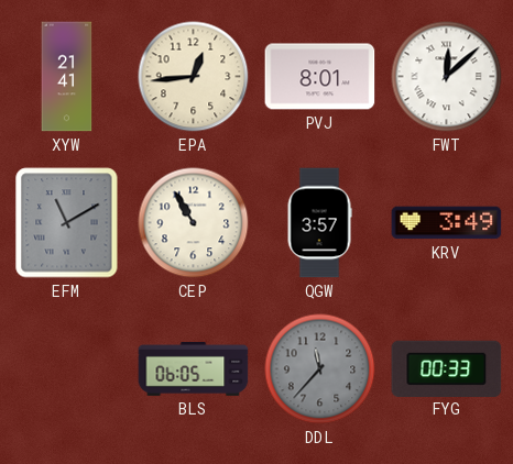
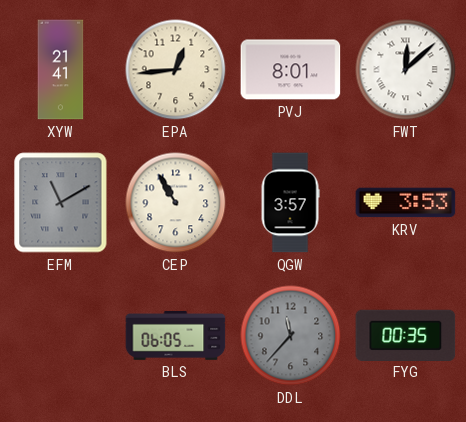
KRV: 3:49 -> 3:53
FYG: 00:33 -> 00:35
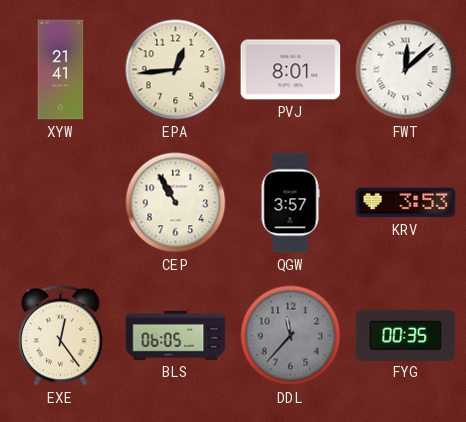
EFM: 11:10 -> none
EXE: none -> 12:24
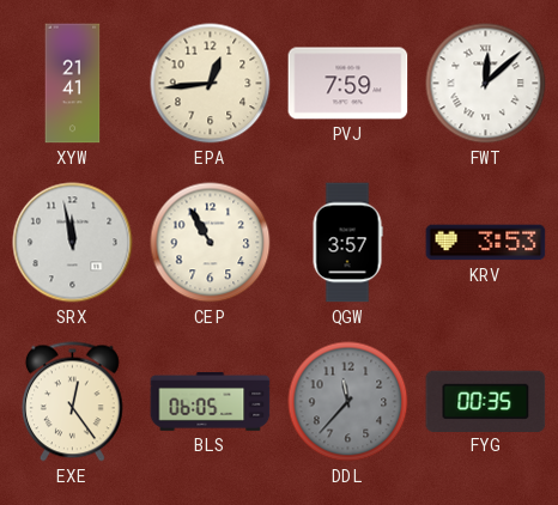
PVJ: 8:01 -> 7:59
SRX: none -> 11:58
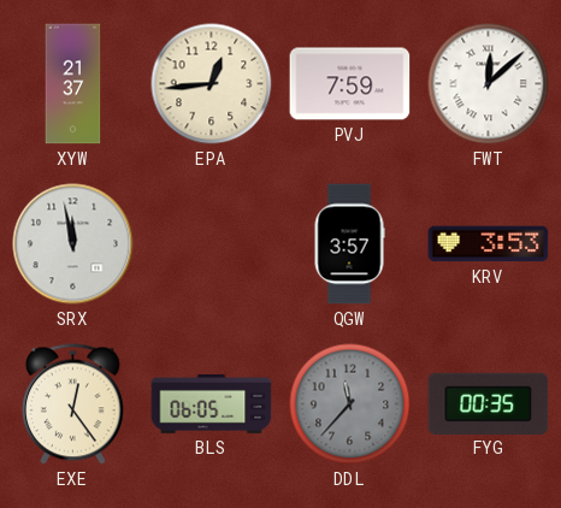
XYW: 21:41 -> 21:37
CEP: 10:55 -> none
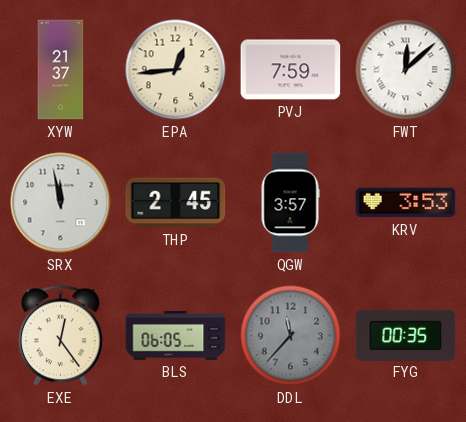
THP: none -> 2:45
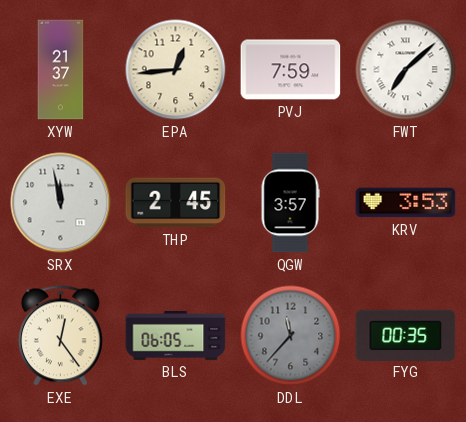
FWT: 12:08 -> 7:08
